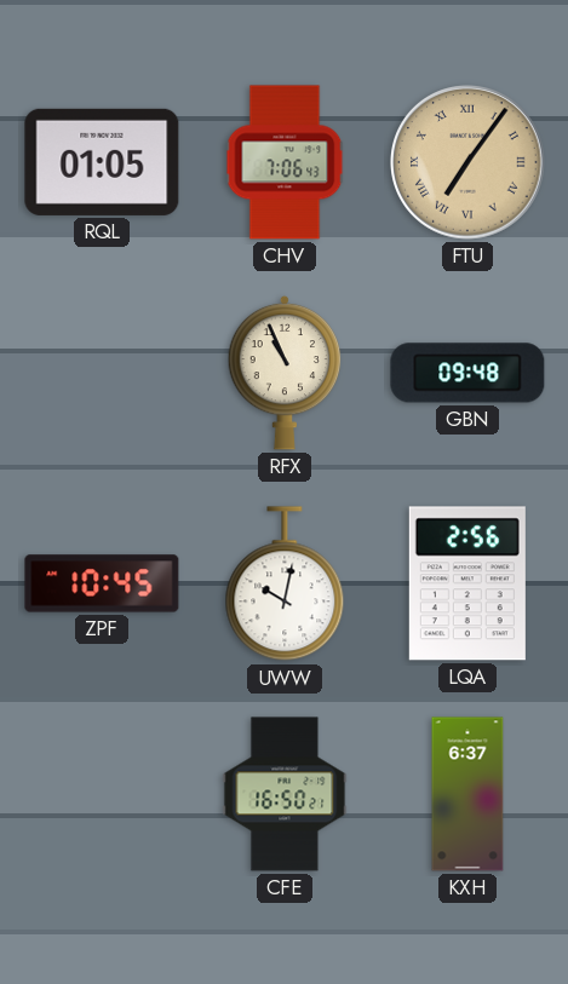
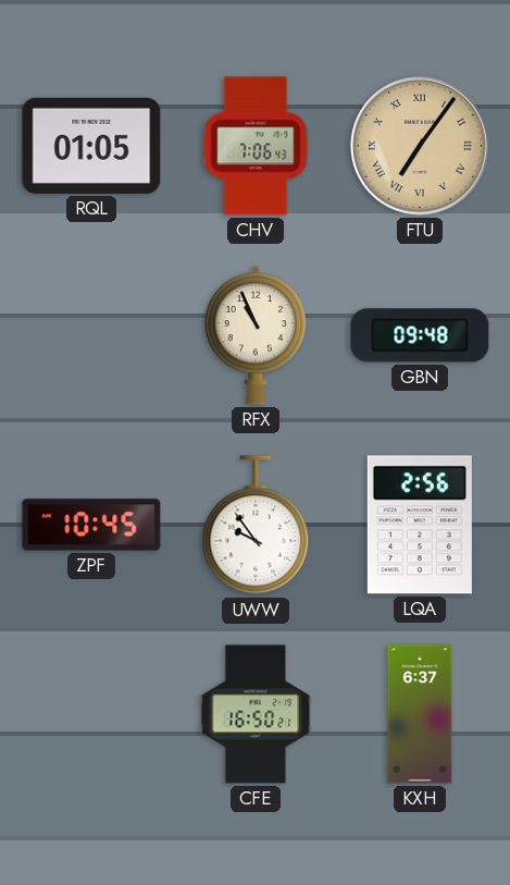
UWW: 10:02 -> 9:54
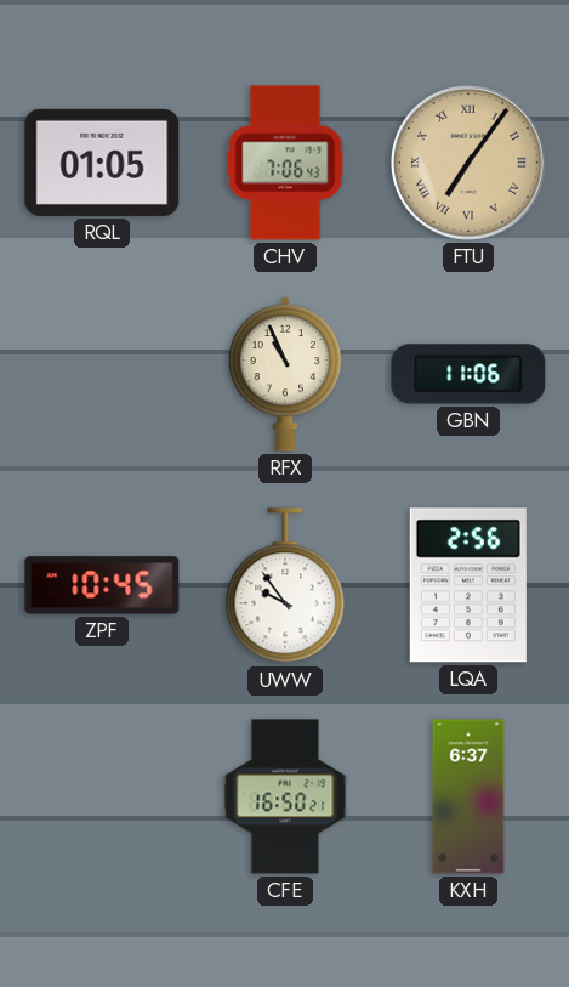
GBN: 09:48 -> 11:06
